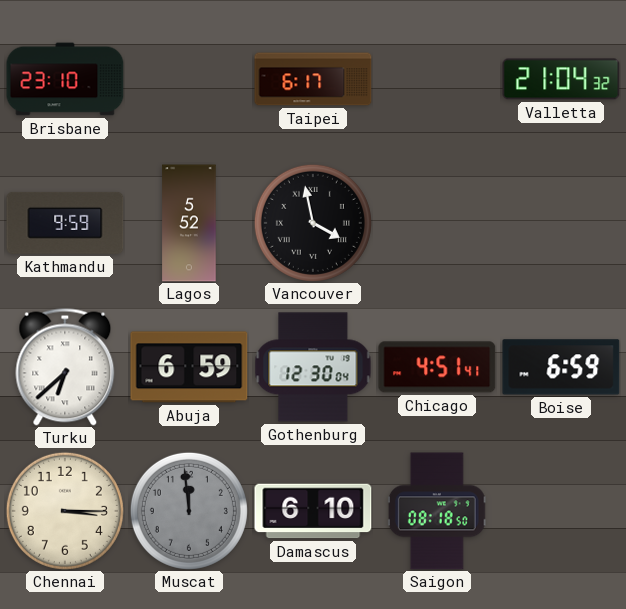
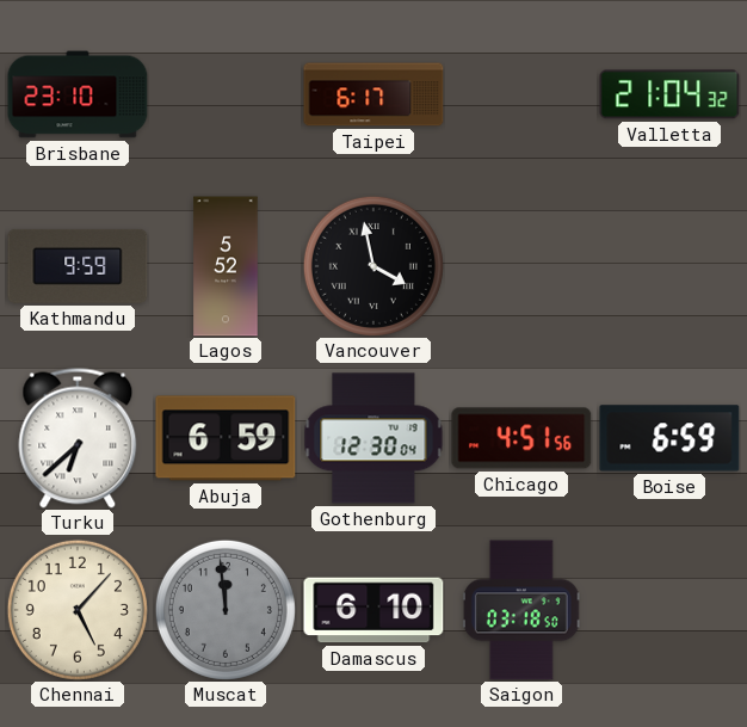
Chicago: 4:51:41 -> 4:51:56
Chennai: 3:15 -> 5:07
Saigon: 08:18 -> 03:18
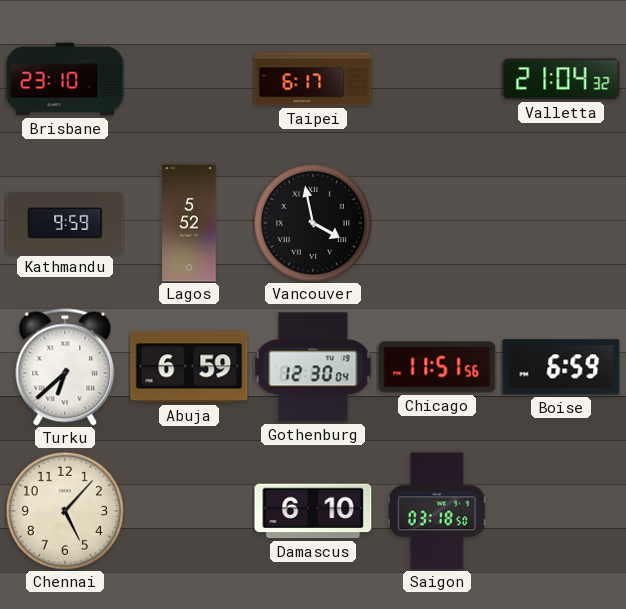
Chicago: 4:51 -> 11:51
Muscat: 11:59 -> none
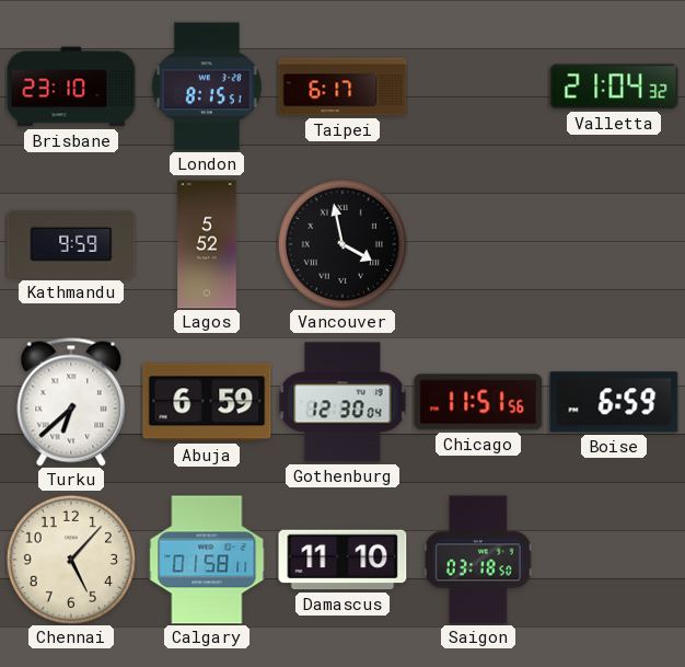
London: none -> 8:15
Calgary: none -> 01:58
Damascus: 6:10 -> 11:10
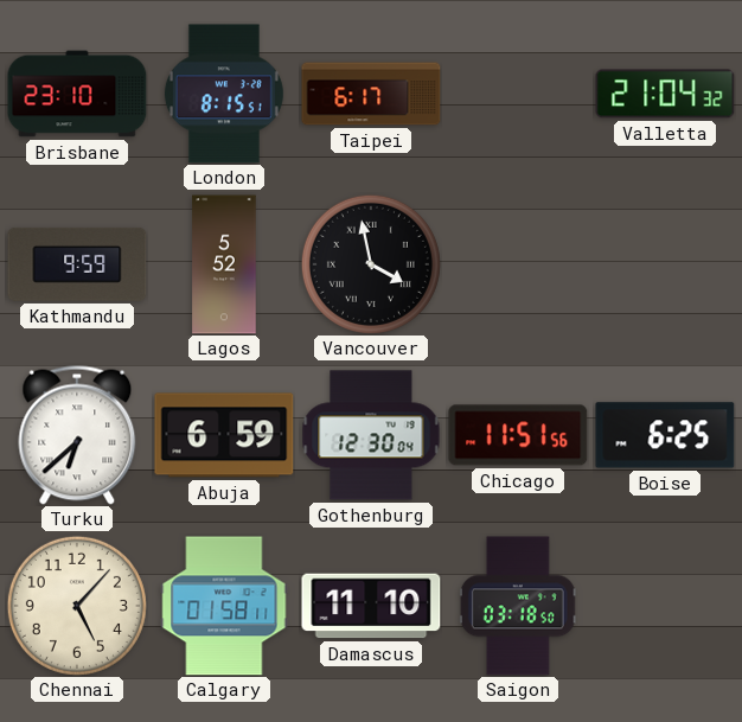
Boise: 6:59 -> 6:25
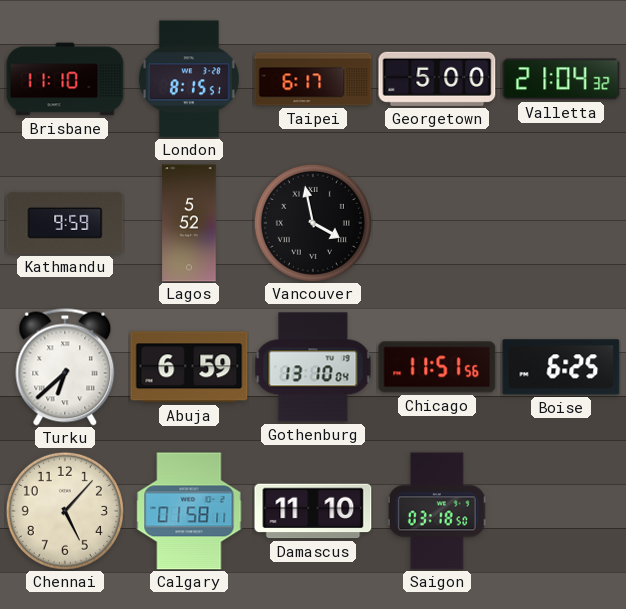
Brisbane: 23:10 -> 11:10
Georgetown: none -> 5:00
Gothenburg: 12:30 -> 13:10
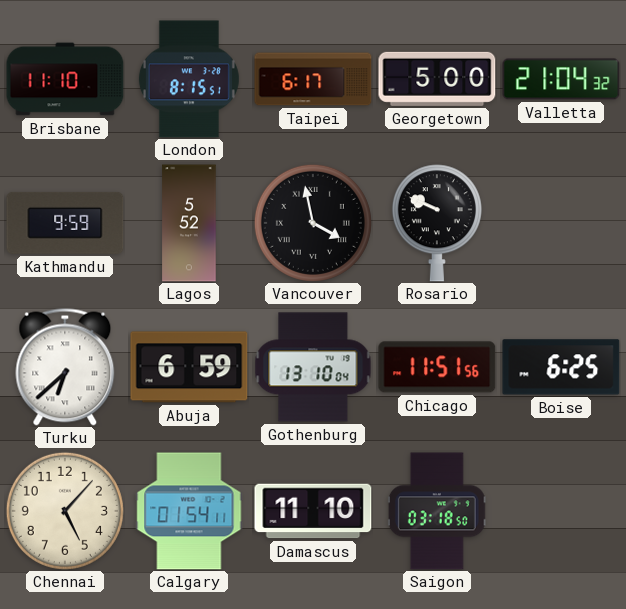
Rosario: none -> 9:49
Calgary: 01:58 -> 01:54
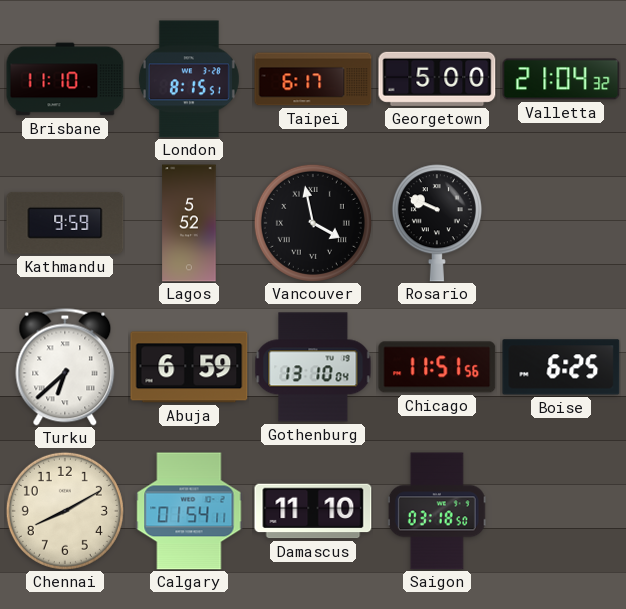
Chennai: 5:07 -> 8:10
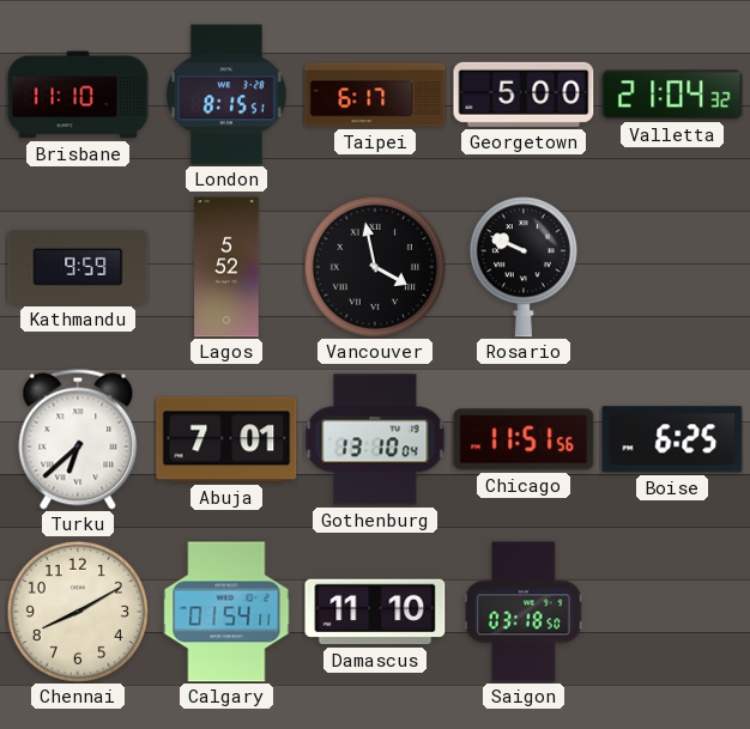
Abuja: 6:59 -> 7:01
